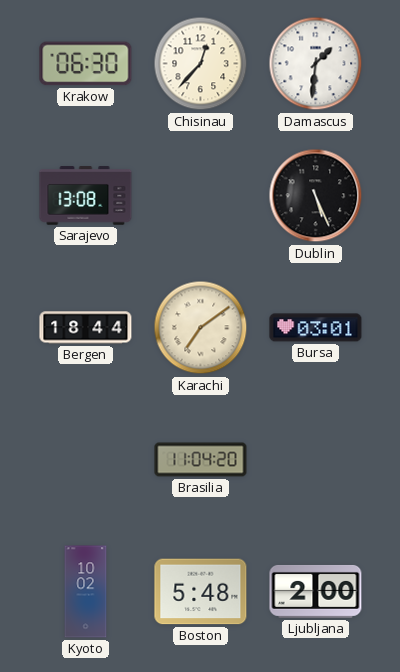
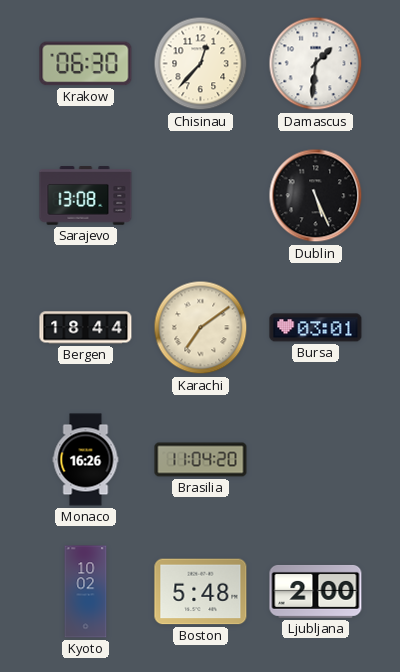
Monaco: none -> 16:26
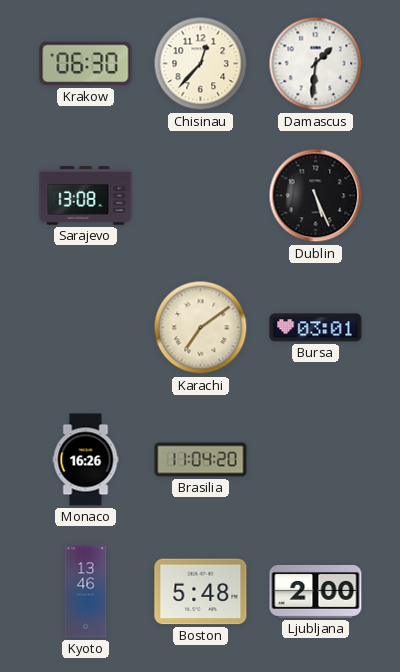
Bergen: 18:44 -> none
Kyoto: 10:02 -> 13:46
